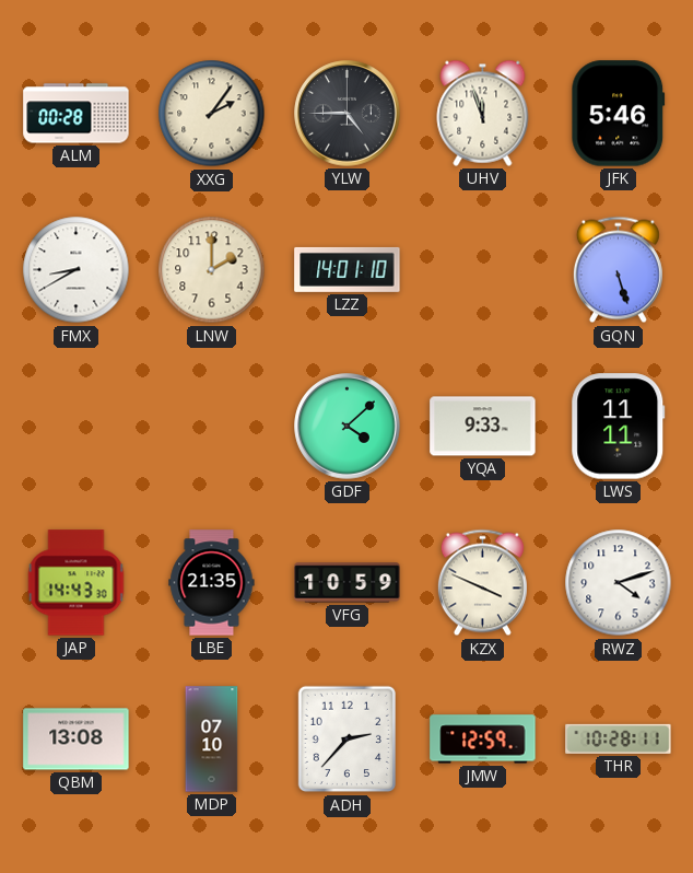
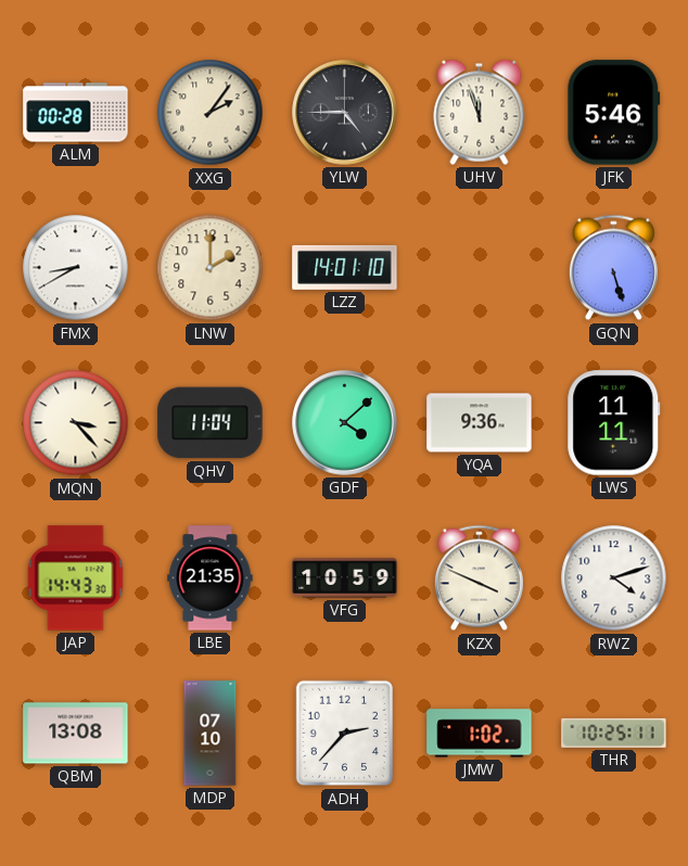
MQN: none -> 3:23
QHV: none -> 11:04
YQA: 9:33 -> 9:36
JMW: 12:59 -> 1:02
THR: 10:28 -> 10:25
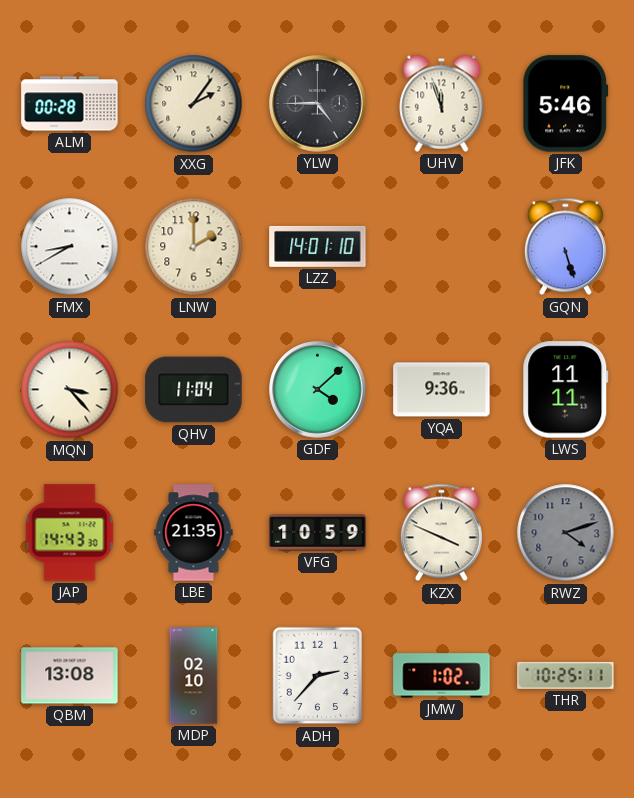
RWZ dial: white -> grey
MDP: 07:10 -> 02:10
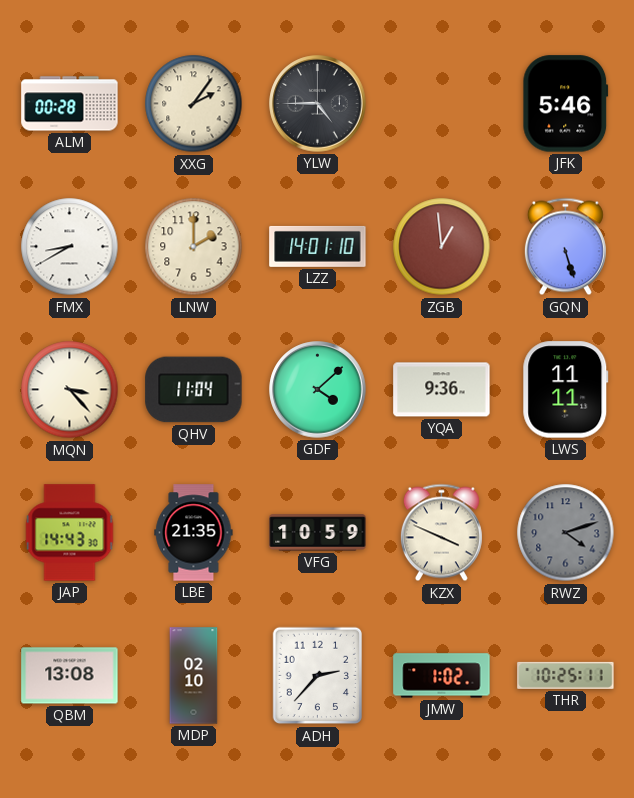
UHV: 11:57 -> none
ZGB: none -> 12:59
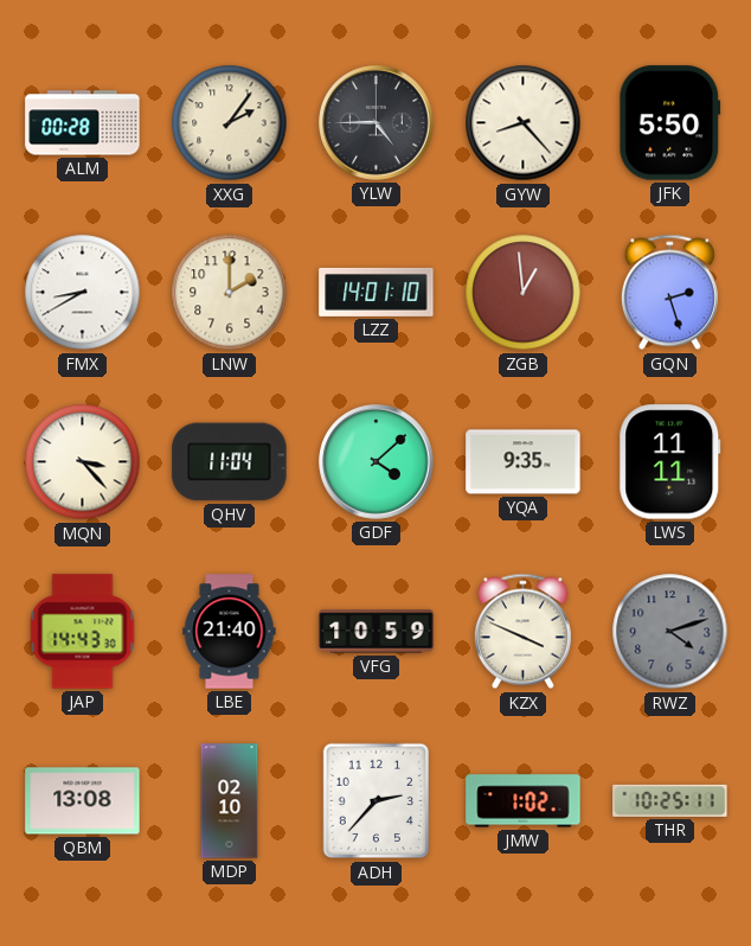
GYW: none -> 8:23
JFK: 5:46 -> 5:50
GQN: 5:27 -> 2:27
YQA: 9:36 -> 9:35
LBE: 21:35 -> 21:40
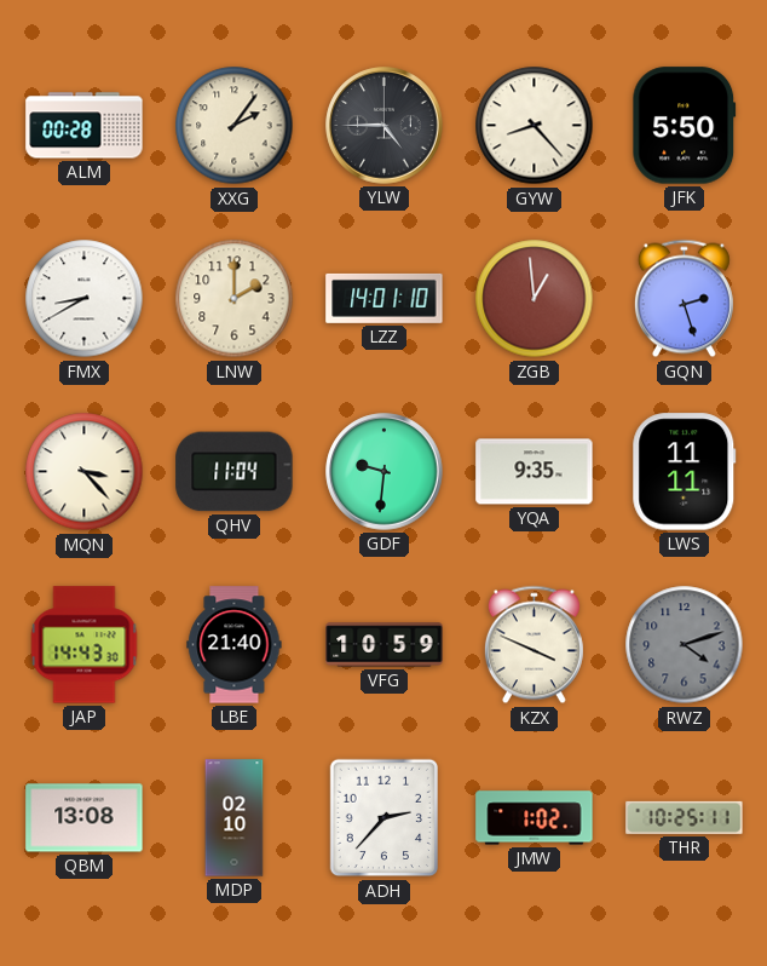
GDF: 4:08 -> 9:31
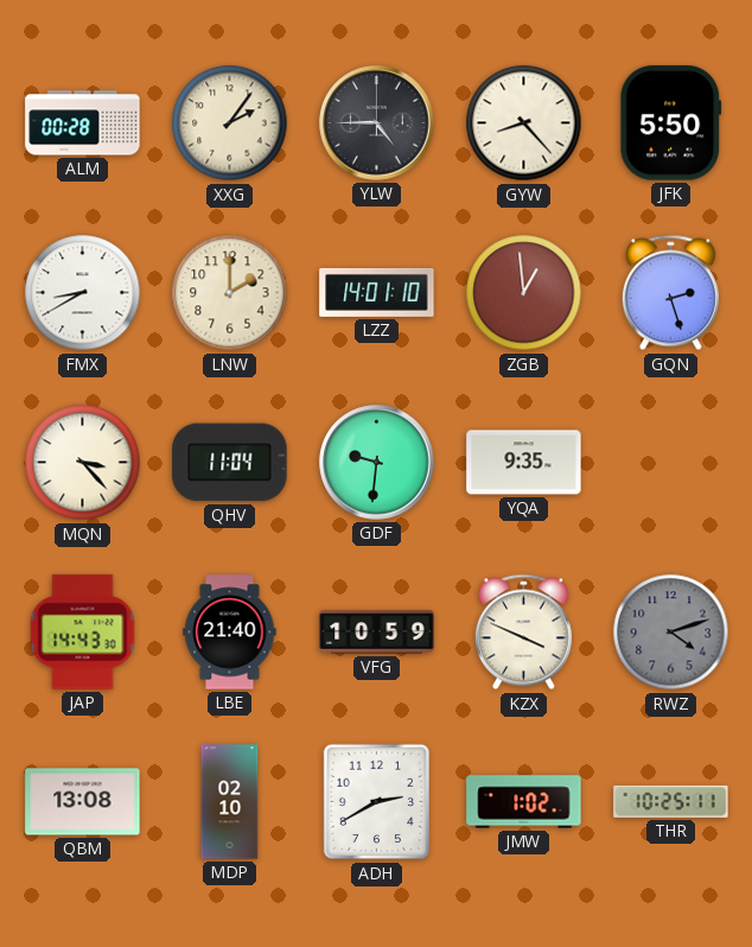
LWS: 11:11 -> none
ADH: 2:37 -> 2:40
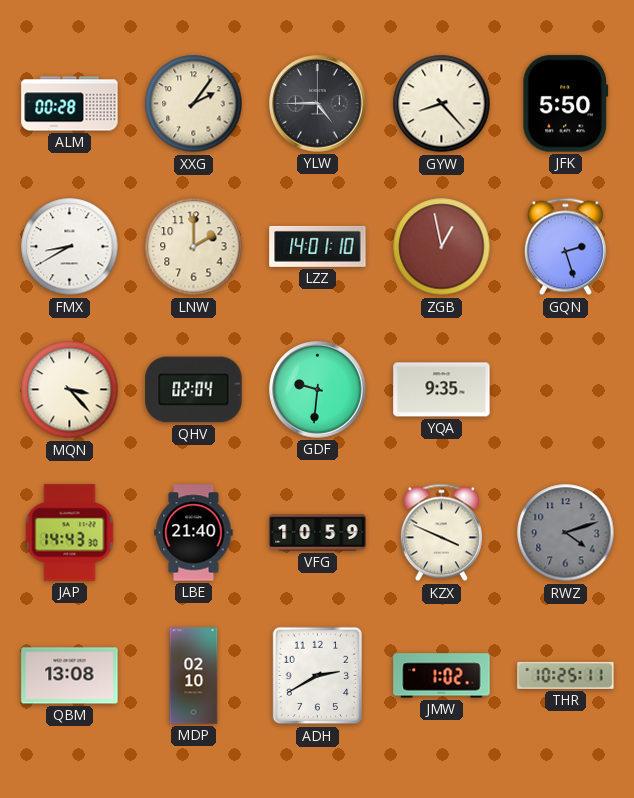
ZGB: 12:59 -> 12:58
QHV: 11:04 -> 02:04
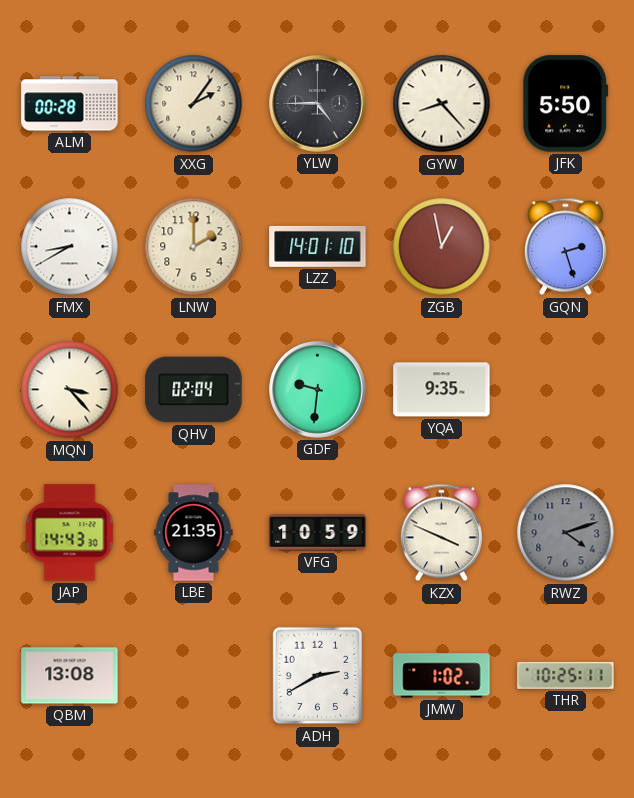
LBE: 21:40 -> 21:35
MDP: 02:10 -> none
